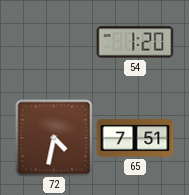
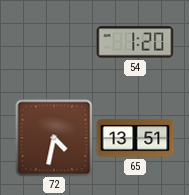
65: 7:51 -> 13:51
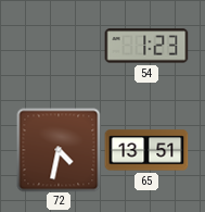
54: 1:20 -> 1:23
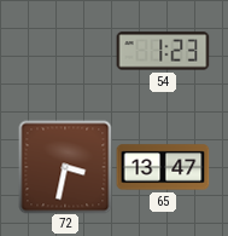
72: 4:32 -> 3:32
65: 13:51 -> 13:47
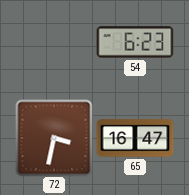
54: 1:23 -> 6:23
65: 13:47 -> 16:47
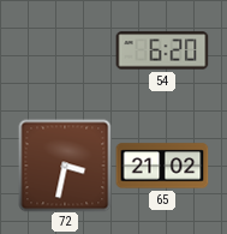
54: 6:23 -> 6:20
65: 16:47 -> 21:02
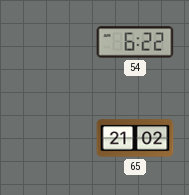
54: 6:20 -> 6:22
72: 3:32 -> none
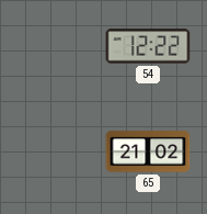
54: 6:22 -> 12:22
